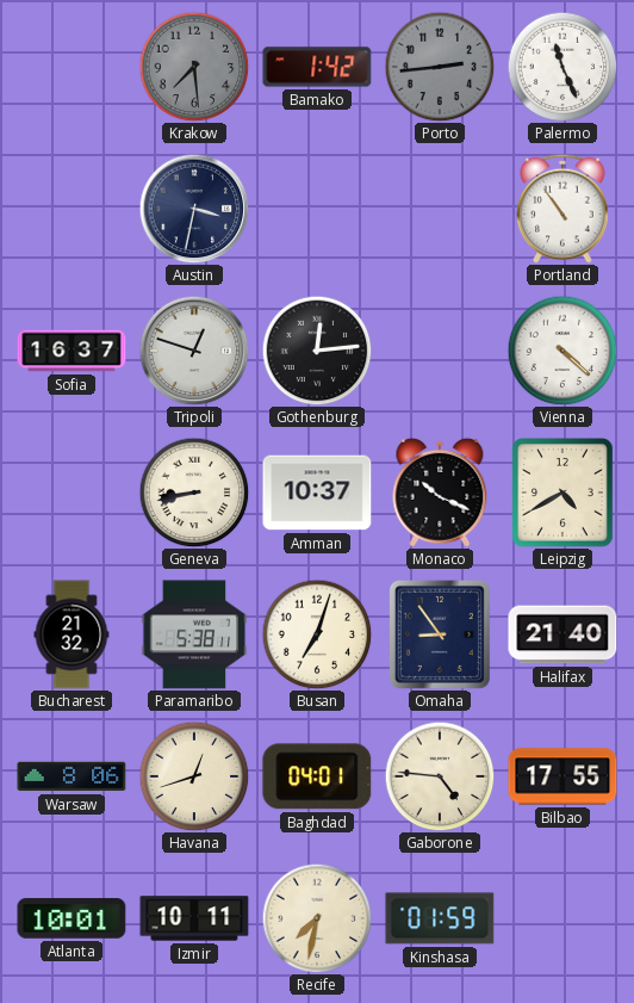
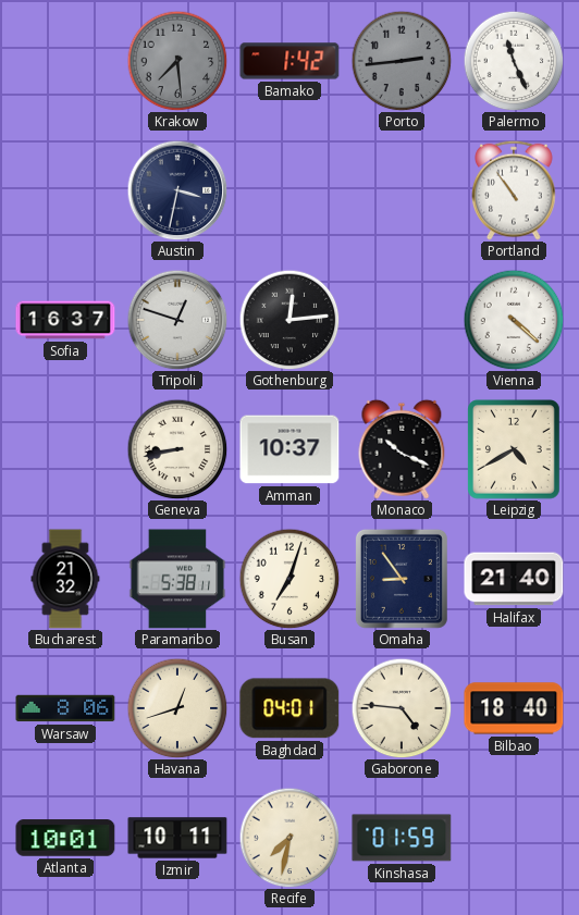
Bilbao: 17:55 -> 18:40
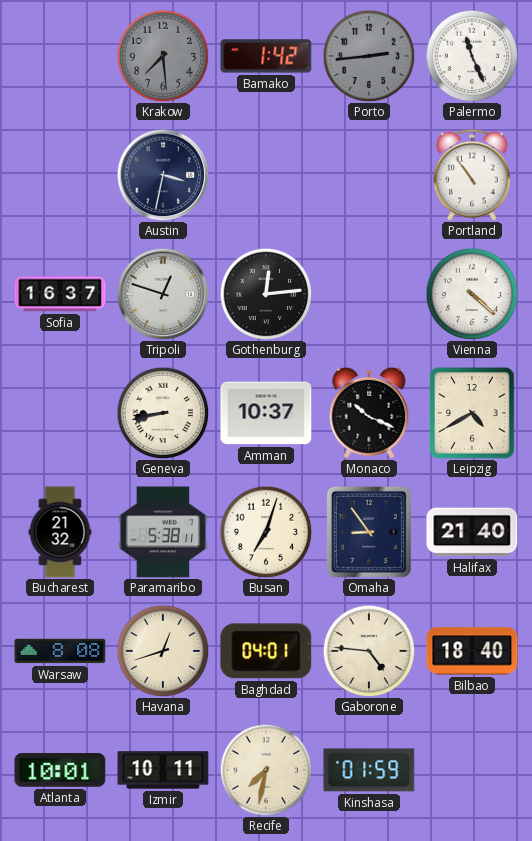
Warsaw: 8:06 -> 8:08
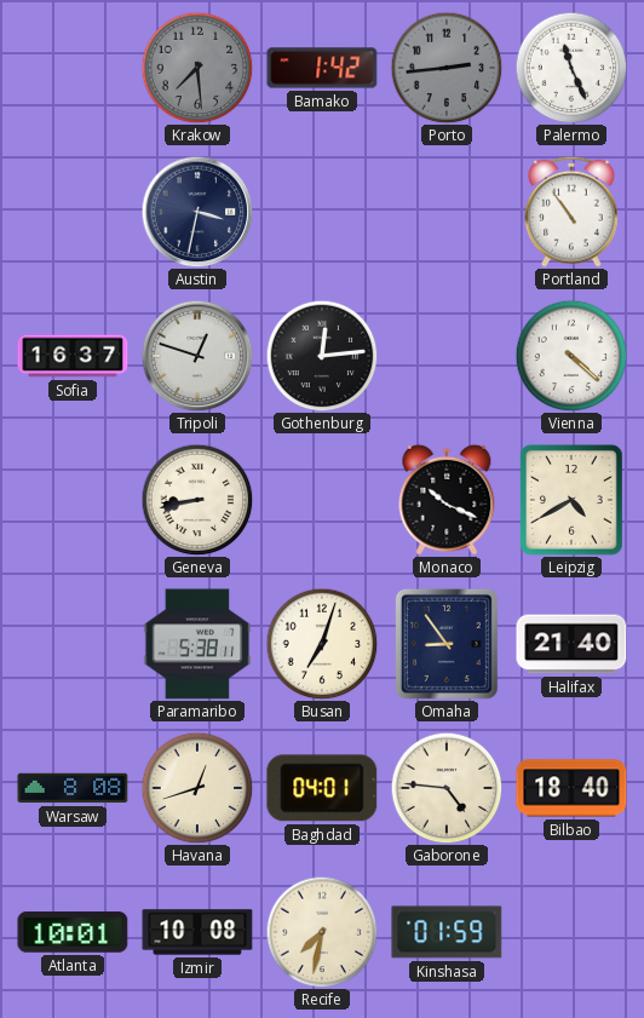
Amman: 10:37 -> none
Bucharest: 21:32 -> none
Izmir: 10:11 -> 10:08
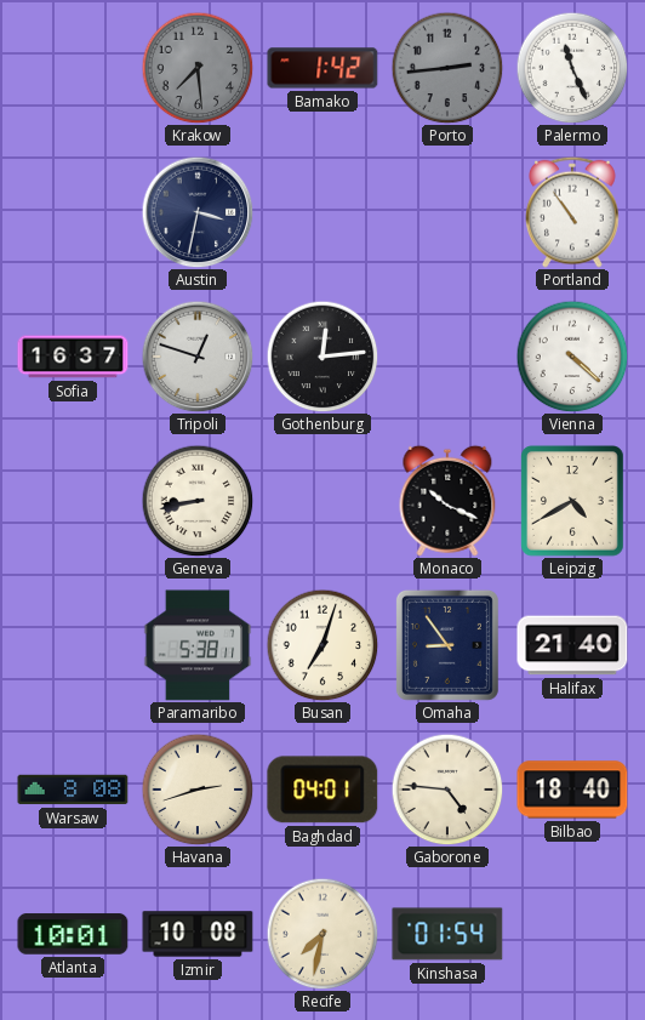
Havana: 12:42 -> 2:42
Kinshasa: 01:59 -> 01:54
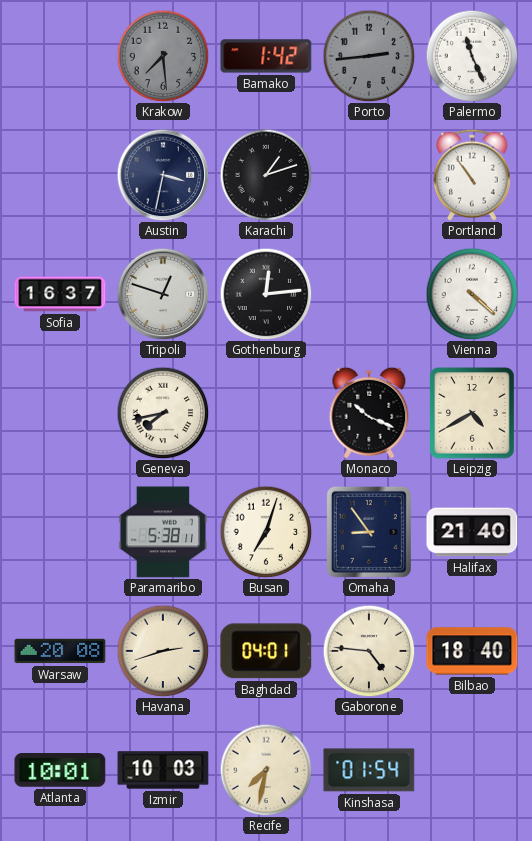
Karachi: none -> 1:12
Geneva: 8:43 -> 7:43
Warsaw: 8:08 -> 20:08
Izmir: 10:08 -> 10:03
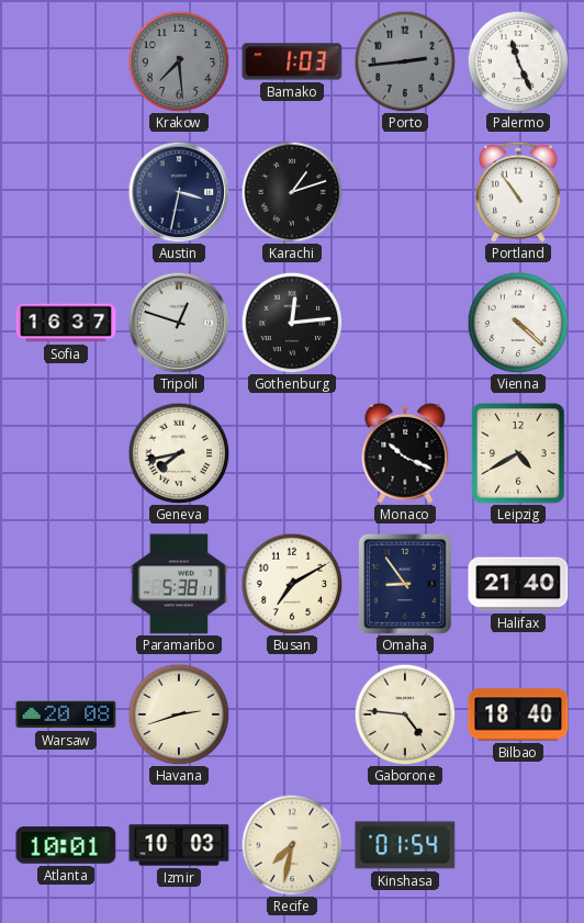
Bamako: 1:42 -> 1:03
Busan: 7:03 -> 7:10
Baghdad: 04:01 -> none
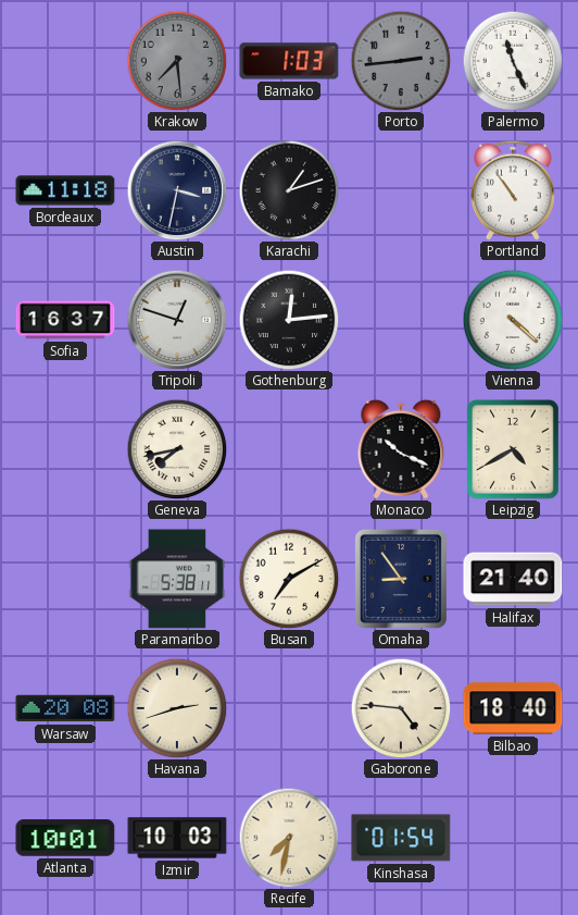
Bordeaux: none -> 11:18
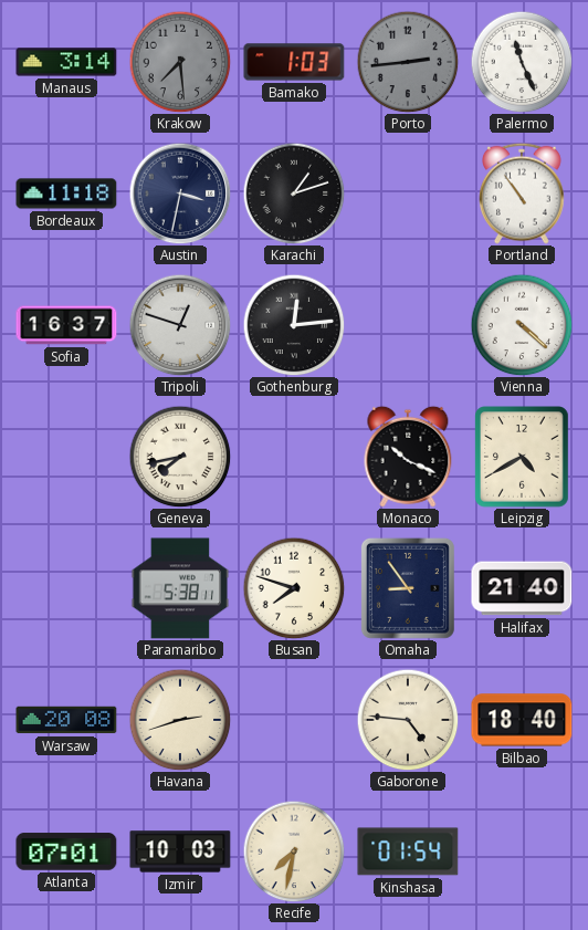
Manaus: none -> 3:14
Busan: 7:10 -> 7:48
Atlanta: 10:01 -> 07:01
